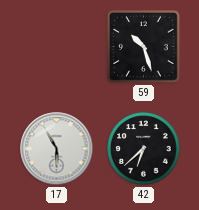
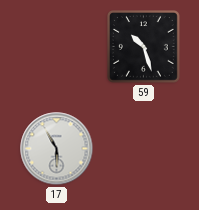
42: 6:38 -> none
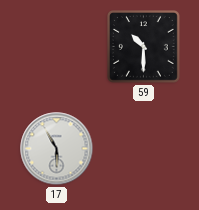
59: 10:27 -> 10:30
